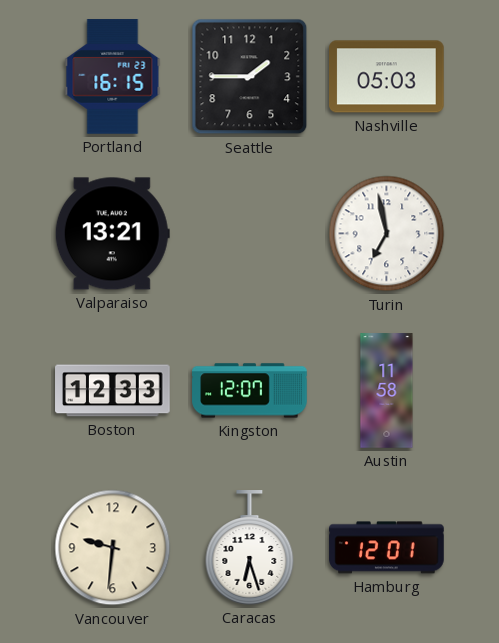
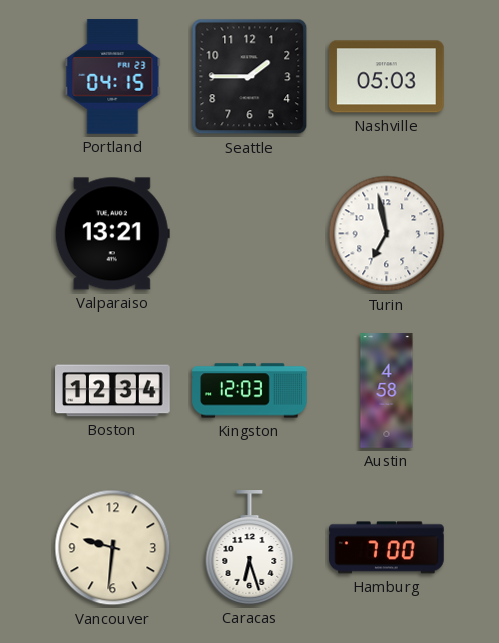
Portland: 16:15 -> 04:15
Boston: 12:33 -> 12:34
Kingston: 12:07 -> 12:03
Austin: 11:58 -> 4:58
Hamburg: 12:01 -> 7:00
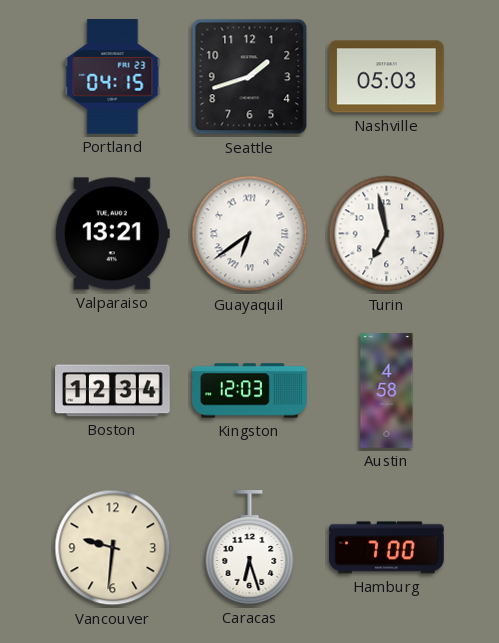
Seattle: 1:45 -> 1:42
Guayaquil: none -> 6:39
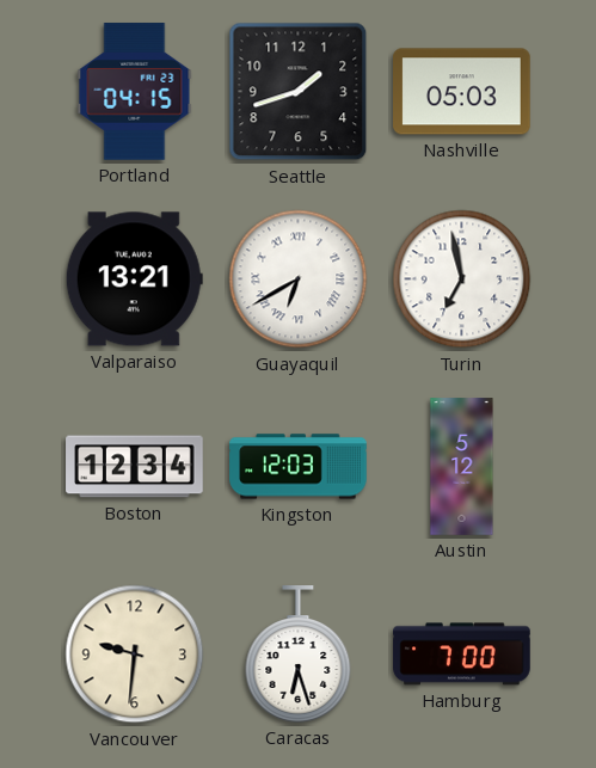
Guayaquil: 6:39 -> 6:40
Austin: 4:58 -> 5:12
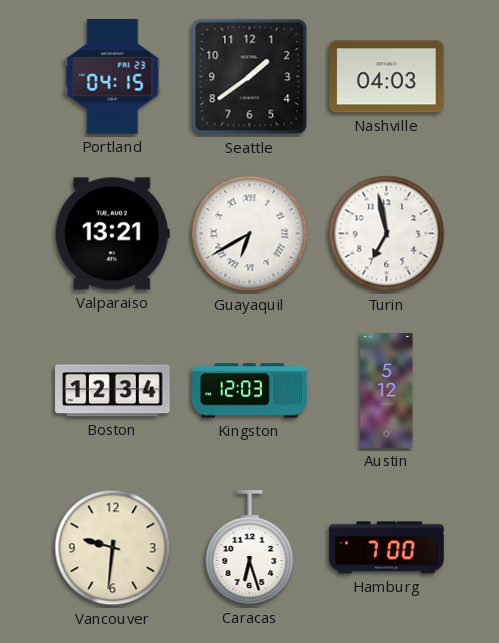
Seattle: 1:42 -> 1:39
Nashville: 05:03 -> 04:03
